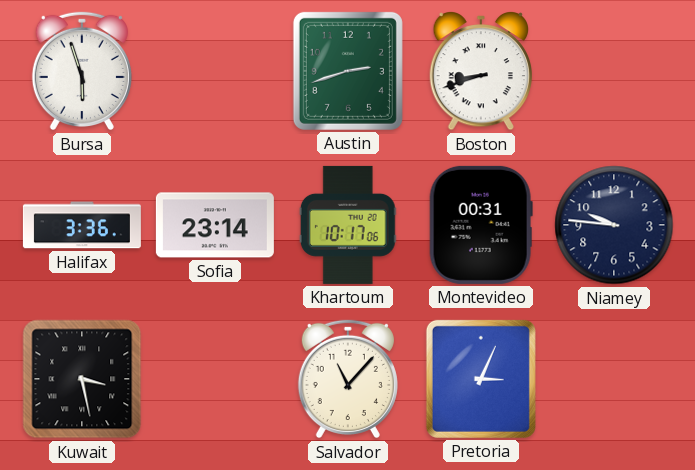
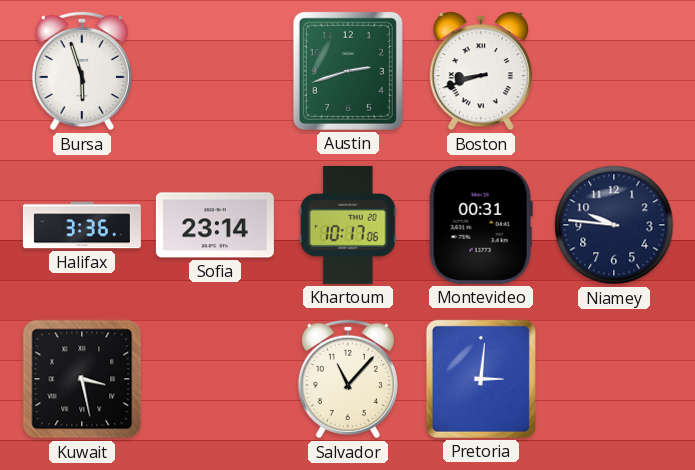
Pretoria: 3:04 -> 3:01
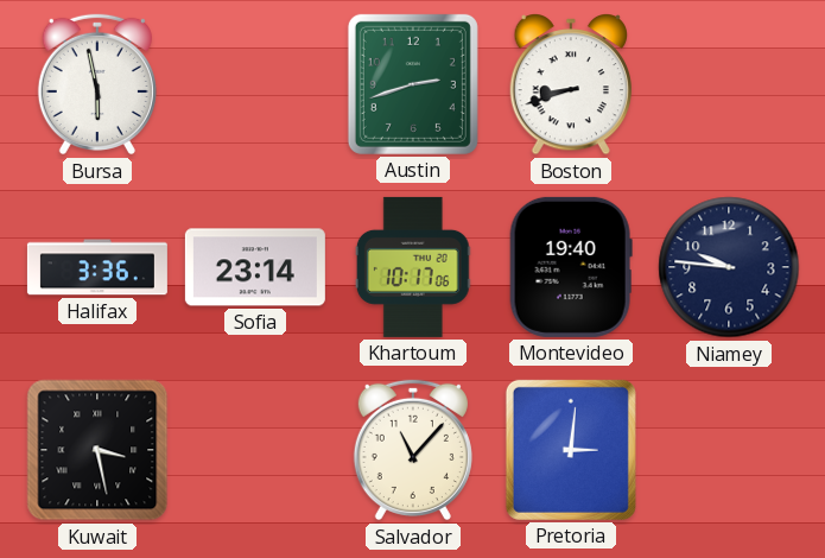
Bursa: 5:57 -> 5:58
Montevideo: 00:31 -> 19:40
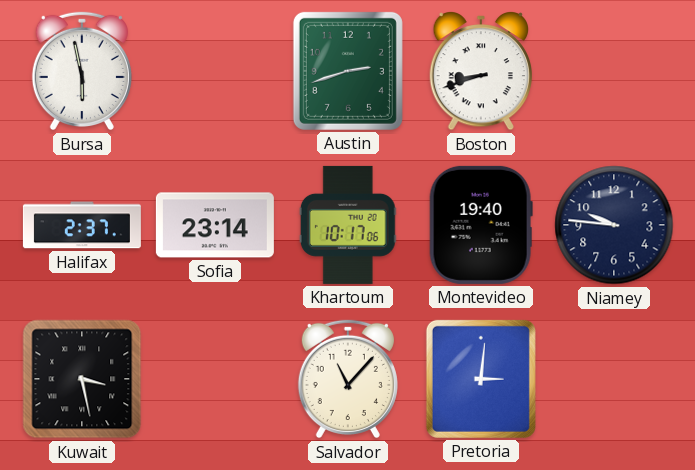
Halifax: 3:36 -> 2:37
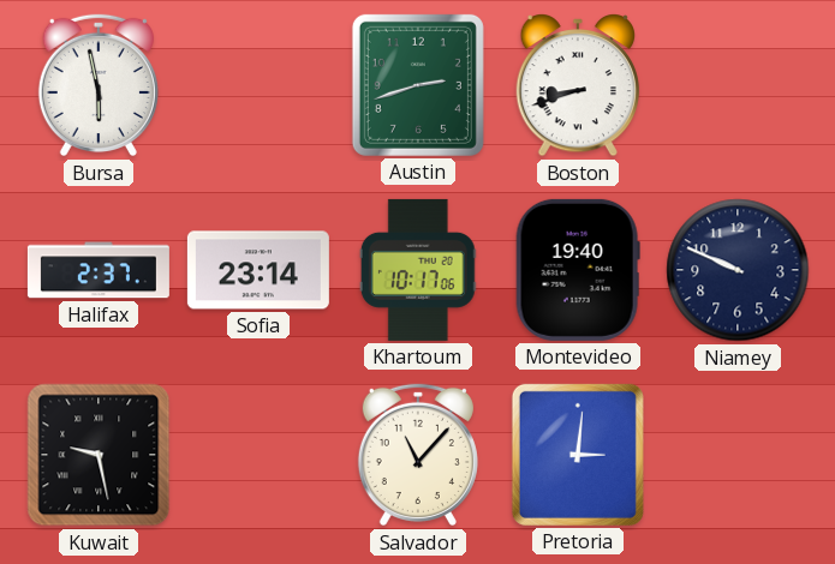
Niamey: 9:46 -> 9:49
Kuwait: 3:28 -> 9:28
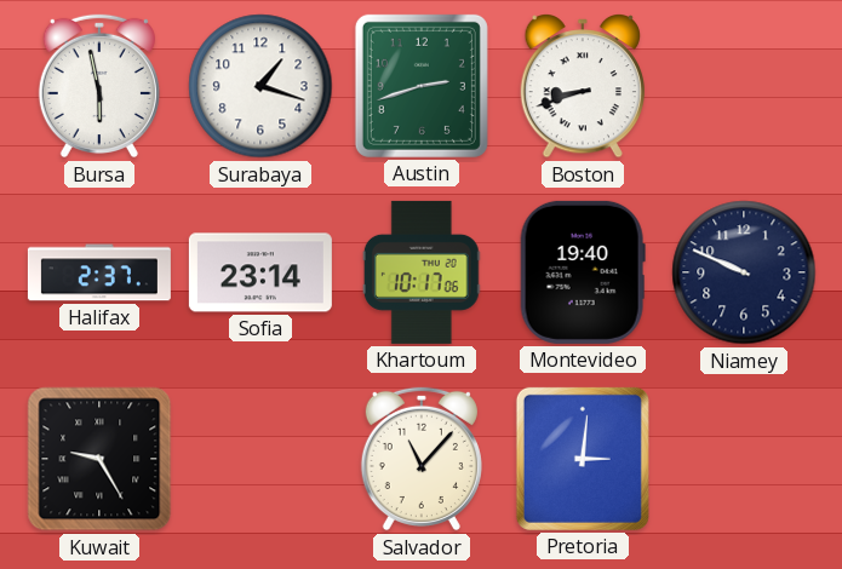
Surabaya: none -> 1:18
Kuwait: 9:28 -> 9:25
